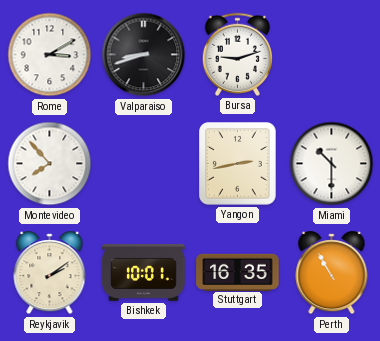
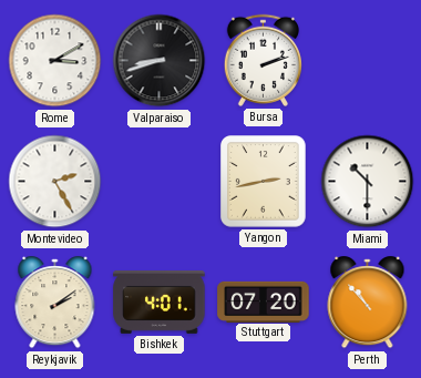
Bursa: 9:12 -> 2:12
Montevideo: 7:53 -> 2:25
Bishkek: 10:01 -> 4:01
Stuttgart: 16:35 -> 07:20
Perth: 10:55 -> 10:53
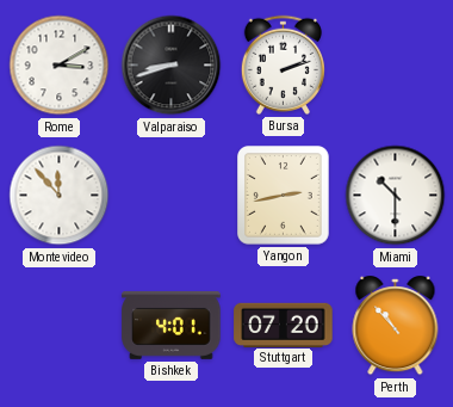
Montevideo: 2:25 -> 11:53
Reykjavik: 2:09 -> none
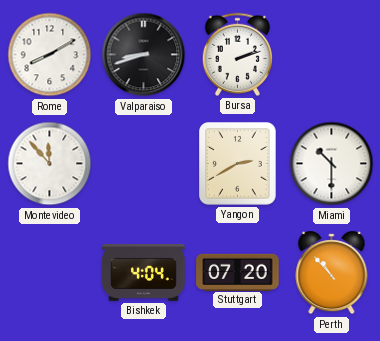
Rome: 3:10 -> 8:10
Yangon: 2:43 -> 2:40
Bishkek: 4:01 -> 4:04
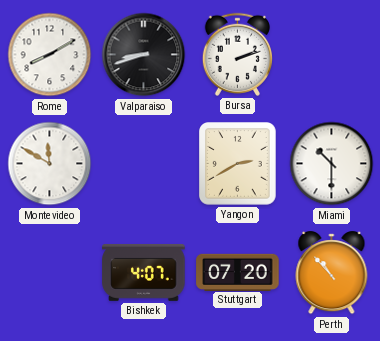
Montevideo: 11:53 -> 11:50
Bishkek: 4:04 -> 4:07
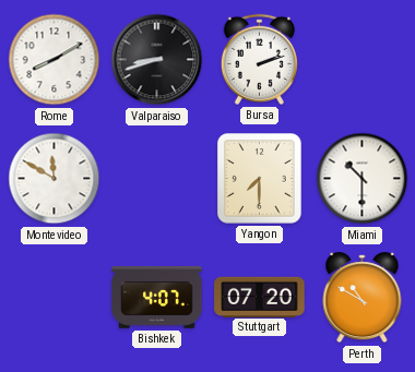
Yangon: 2:40 -> 7:30
Perth: 10:53 -> 10:50
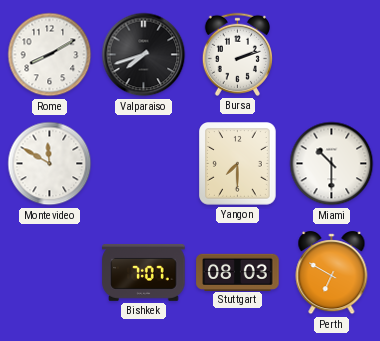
Valparaiso: 8:42 -> 7:42
Bishkek: 4:07 -> 7:07
Stuttgart: 07:20 -> 08:03
Perth: 10:50 -> 6:50
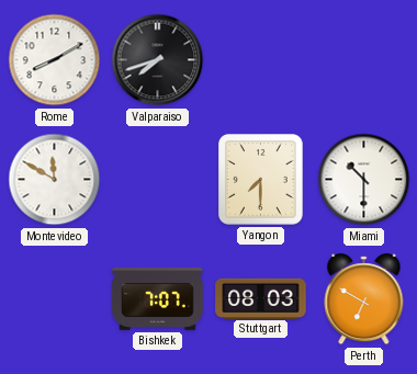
Bursa: 2:12 -> none
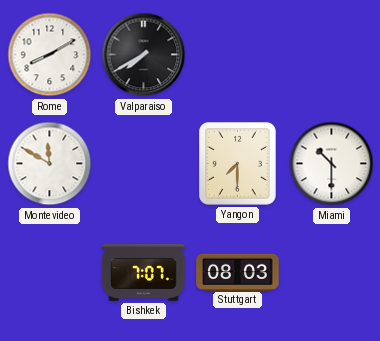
Valparaiso: 7:42 -> 7:40
Perth: 6:50 -> none
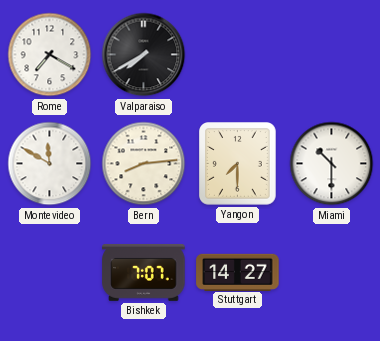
Rome: 8:10 -> 7:20
Bern: none -> 8:14
Stuttgart: 08:03 -> 14:27
